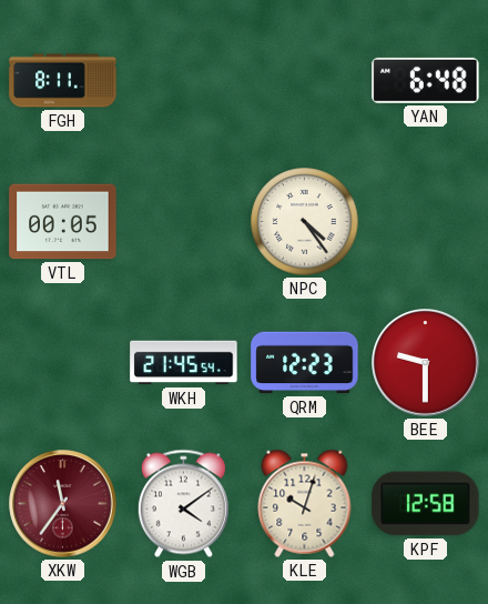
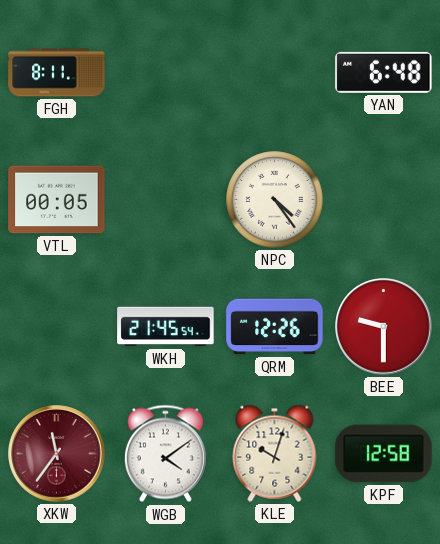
QRM: 12:23 -> 12:26
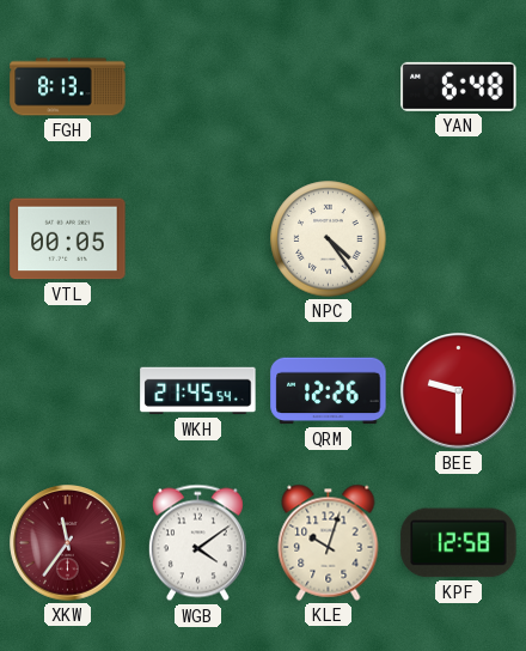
FGH: 8:11 -> 8:13
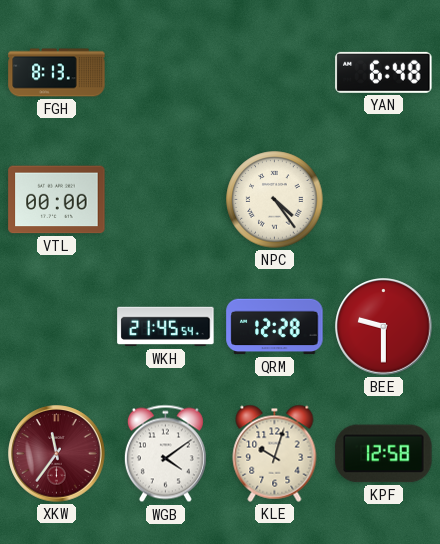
VTL: 00:05 -> 00:00
QRM: 12:26 -> 12:28
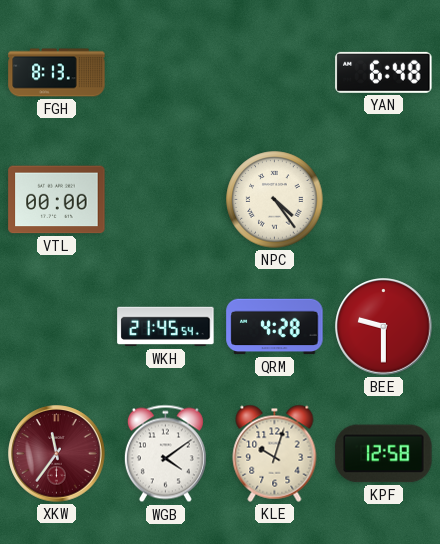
QRM: 12:28 -> 4:28
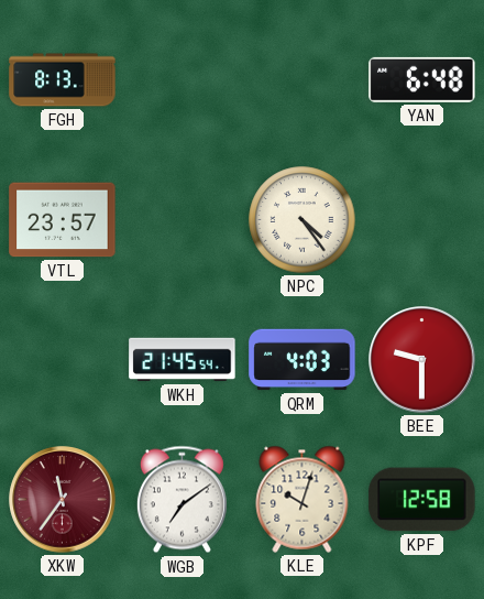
VTL: 00:00 -> 23:57
QRM: 4:28 -> 4:03
WGB: 4:09 -> 7:09
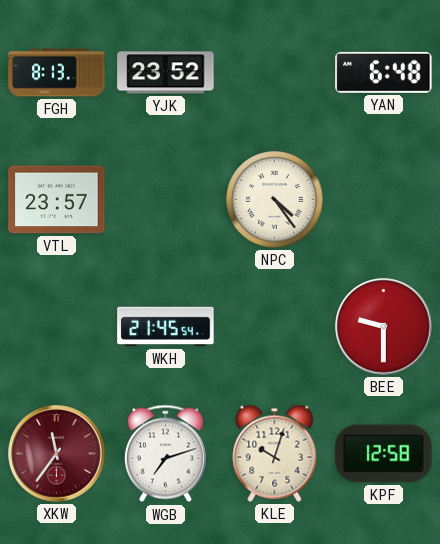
YJK: none -> 23:52
QRM: 4:03 -> none
WGB: 7:09 -> 7:12
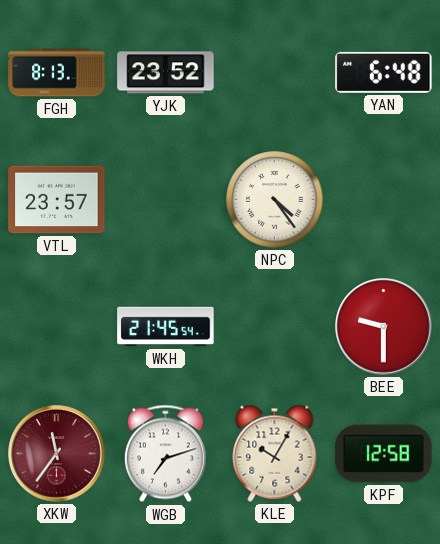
KLE: 10:03 -> 10:05
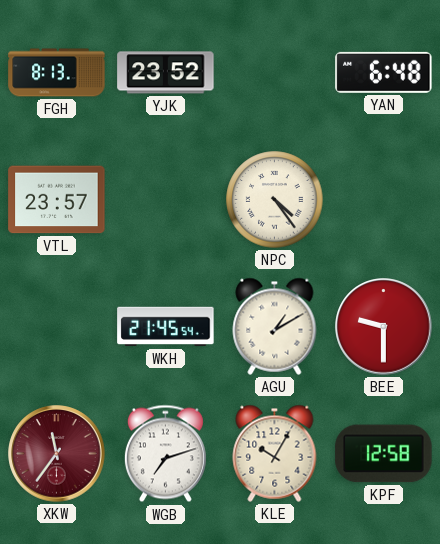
AGU: none -> 1:10
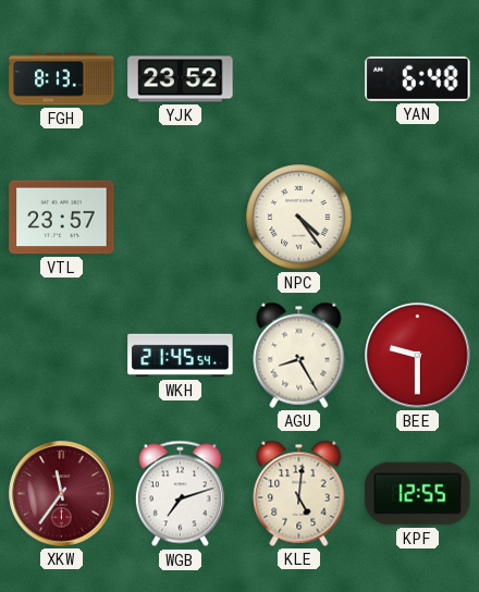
AGU: 1:10 -> 8:25
KLE: 10:05 -> 5:01
KPF: 12:58 -> 12:55
